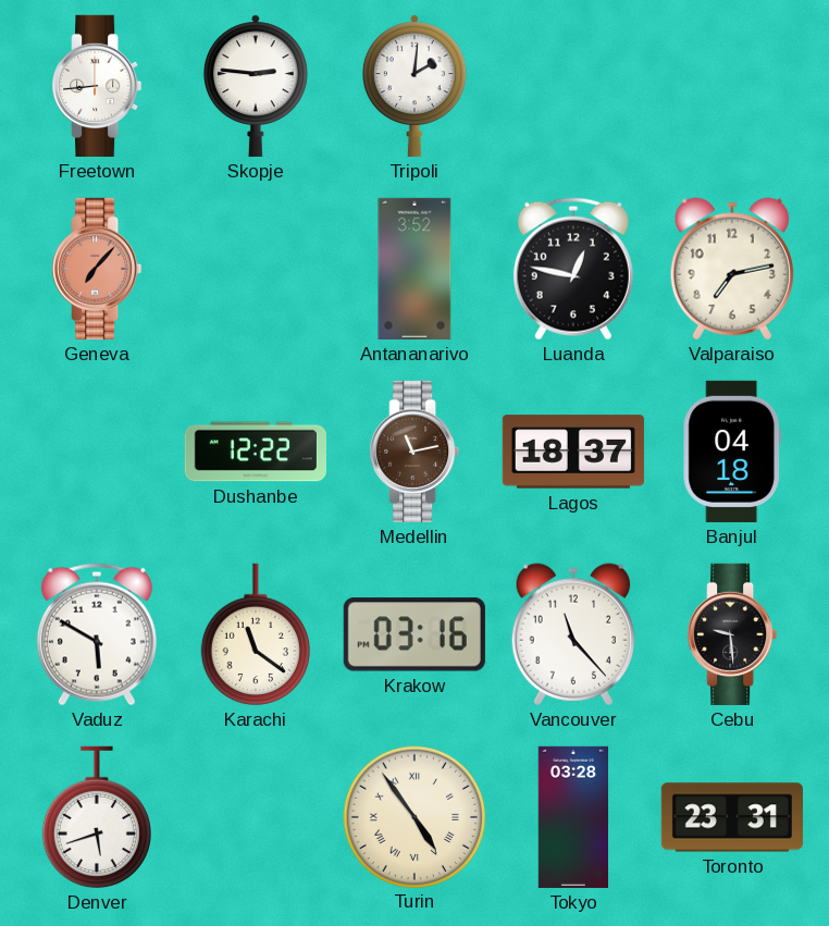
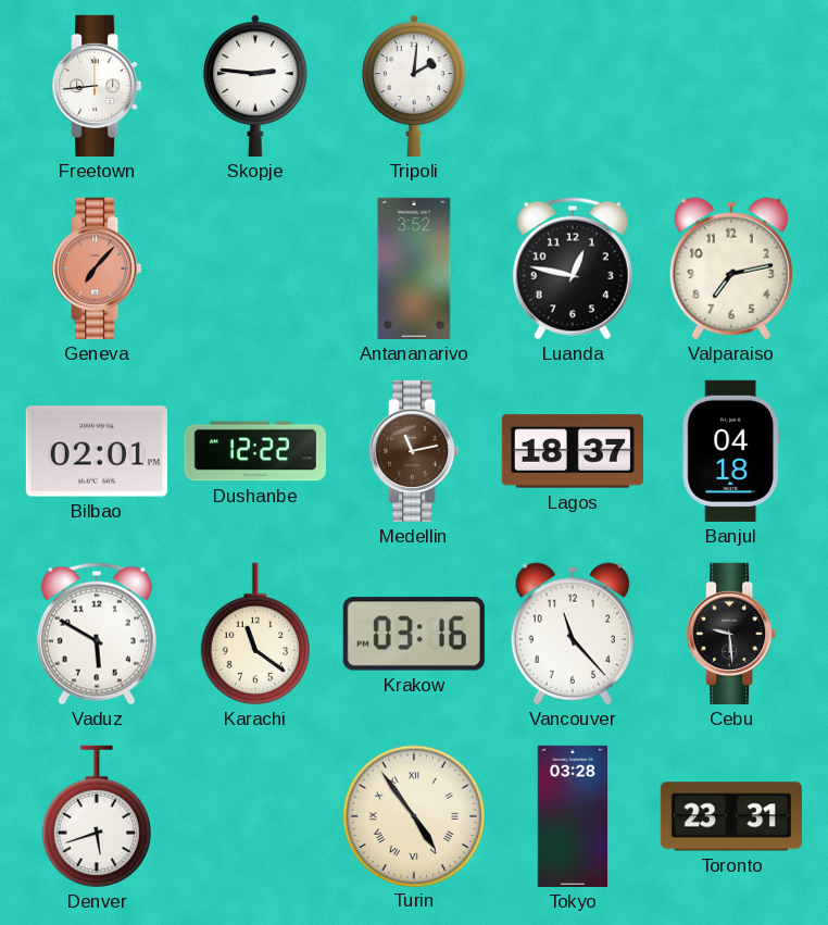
Bilbao: none -> 02:01
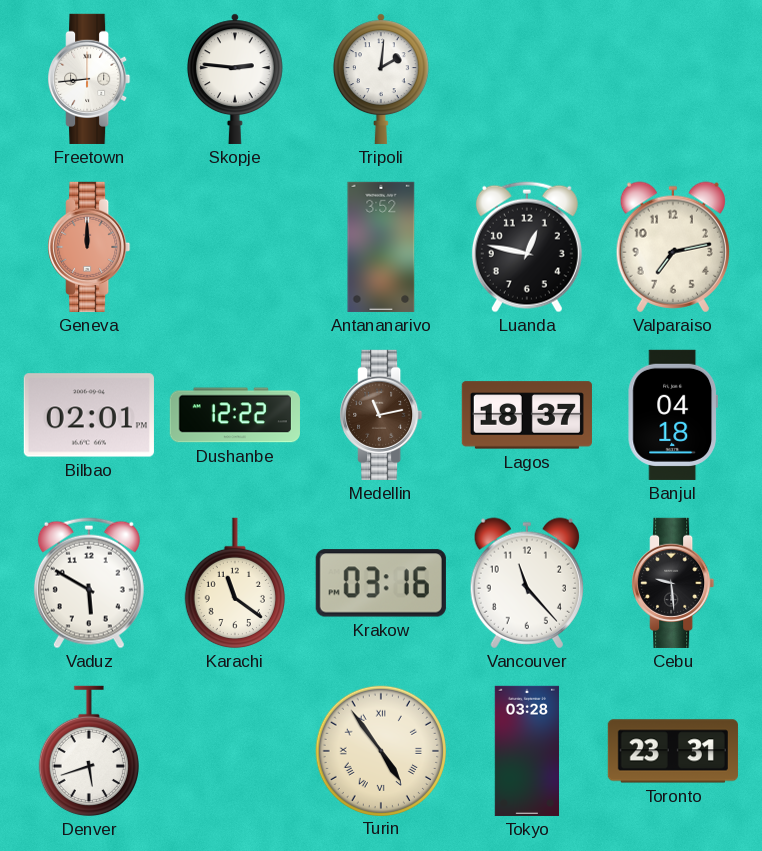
Geneva: 7:07 -> 12:00
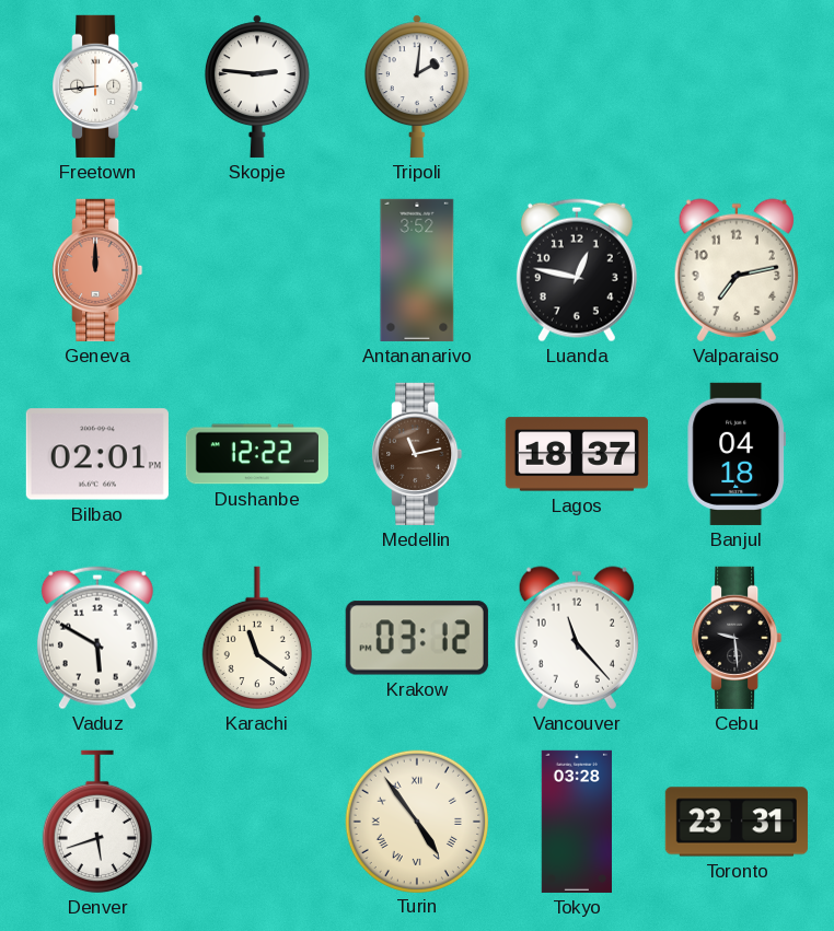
Krakow: 03:16 -> 03:12
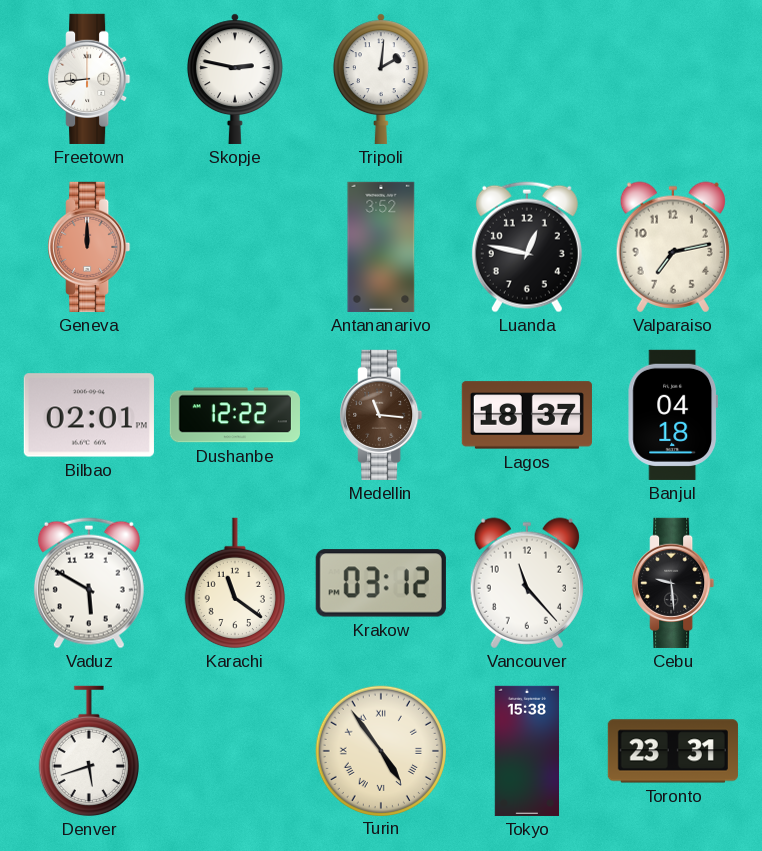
Skopje: 2:46 -> 2:47
Medellin: 11:13 -> 11:16
Tokyo: 03:28 -> 15:38
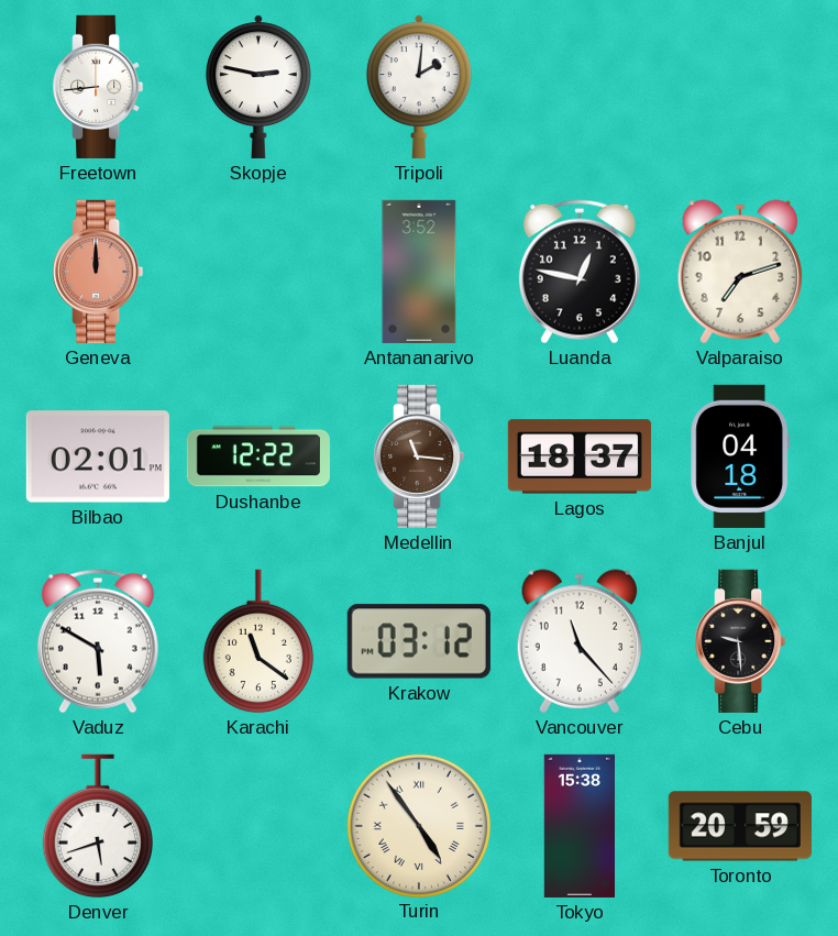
Valparaiso: 7:13 -> 7:12
Toronto: 23:31 -> 20:59
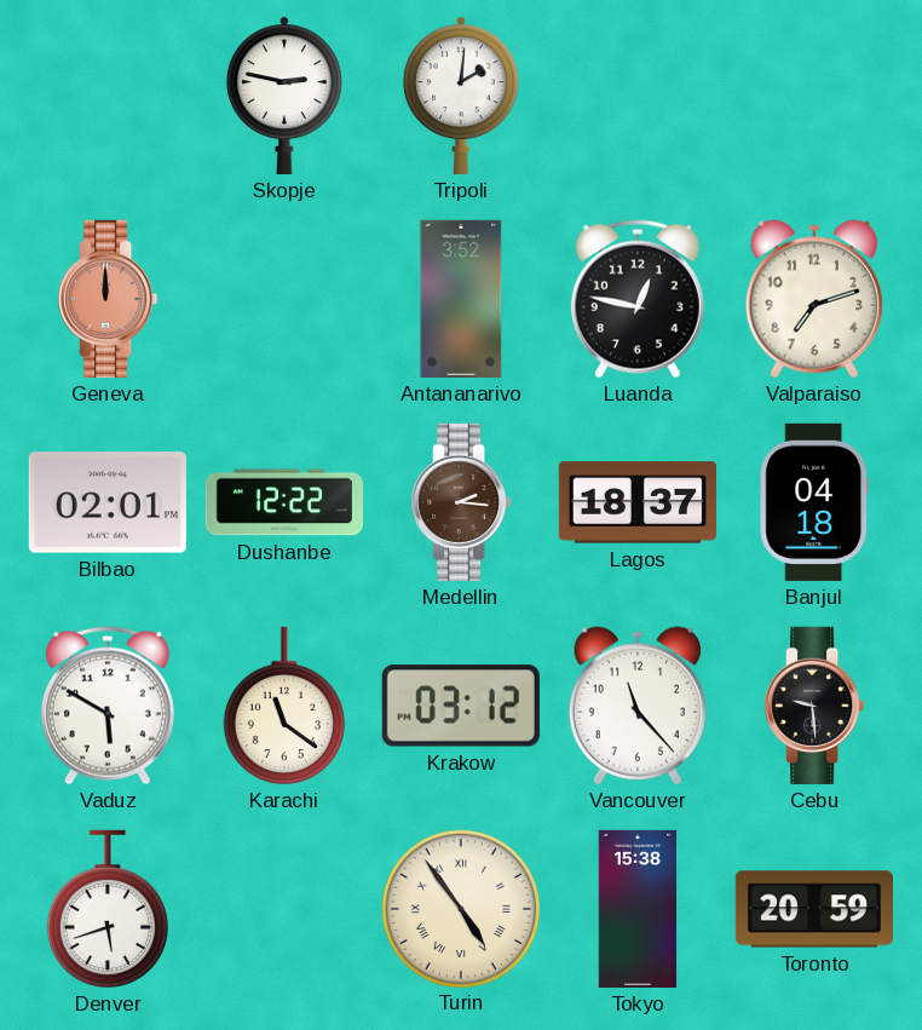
Freetown: 8:44 -> none
Medellin: 11:16 -> 2:16
